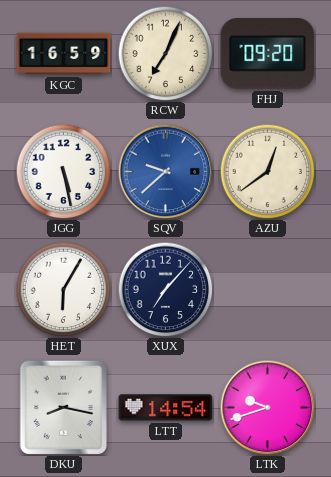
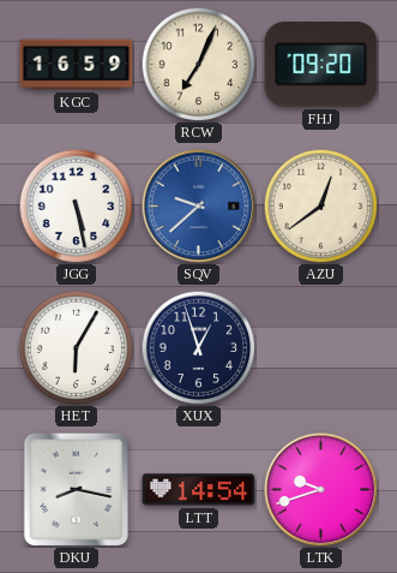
XUX: 7:07 -> 12:57
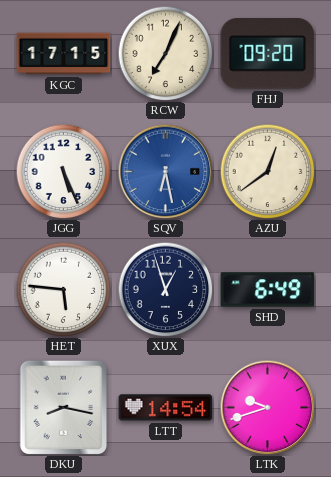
KGC: 16:59 -> 17:15
JGG: 5:28 -> 5:26
SQV: 9:38 -> 6:28
HET: 6:05 -> 5:46
SHD: none -> 6:49
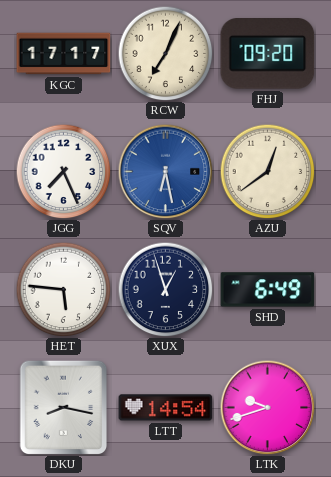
KGC: 17:15 -> 17:17
JGG: 5:26 -> 7:26
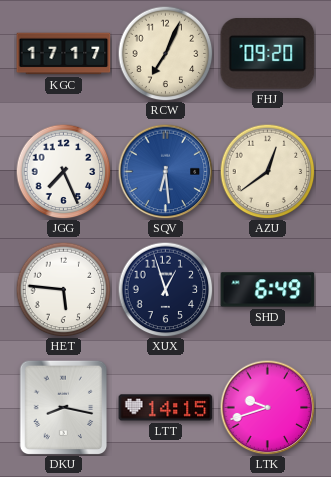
SQV: 6:28 -> 6:29
LTT: 14:54 -> 14:15
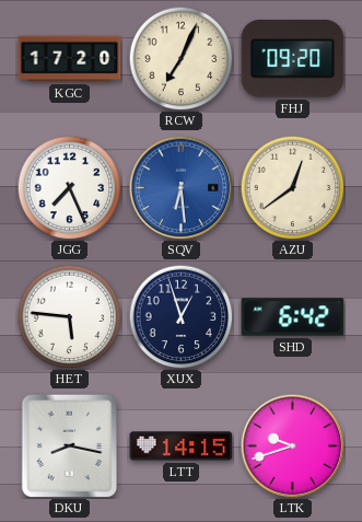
KGC: 17:17 -> 17:20
SHD: 6:49 -> 6:42
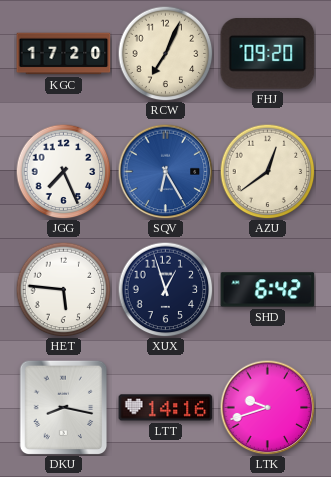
SQV: 6:29 -> 6:25
LTT: 14:15 -> 14:16
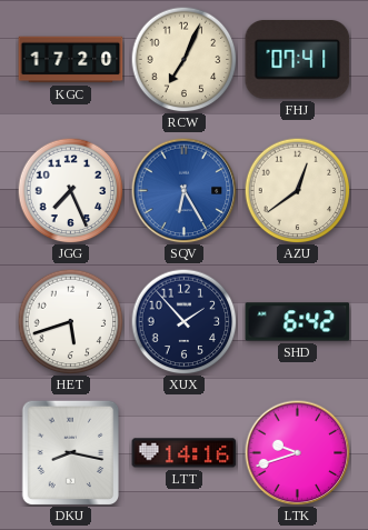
FHJ: 09:20 -> 07:41
HET: 5:46 -> 5:42
XUX: 12:57 -> 1:53
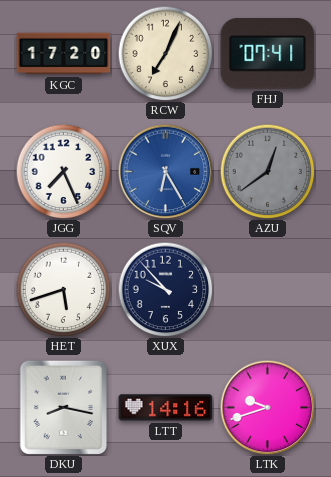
AZU dial: cream -> grey
XUX: 1:53 -> 9:53
SHD: 6:42 -> none
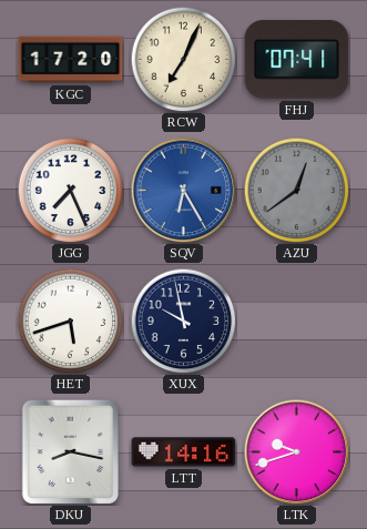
XUX: 9:53 -> 9:58
